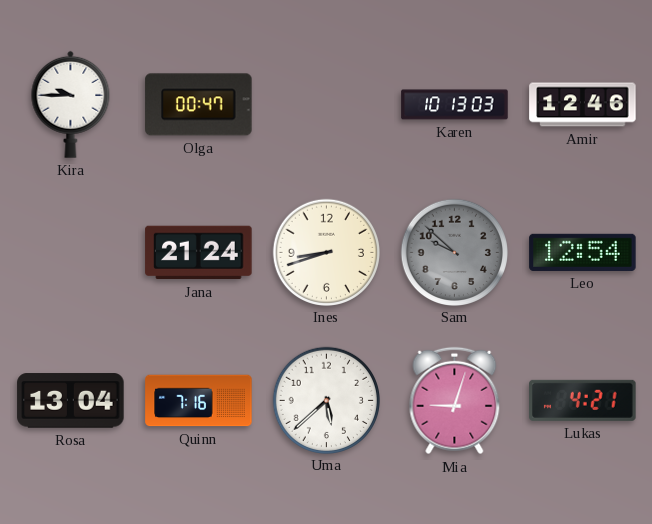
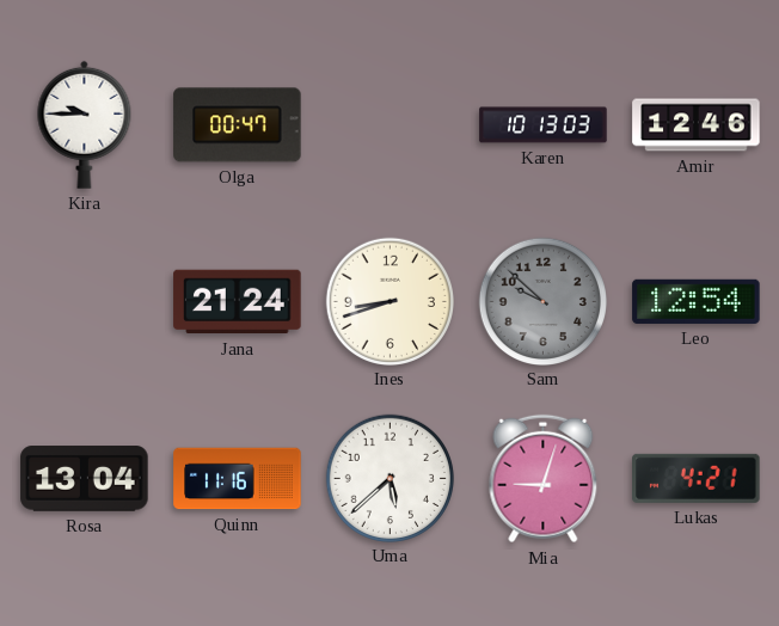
Quinn: 7:16 -> 11:16
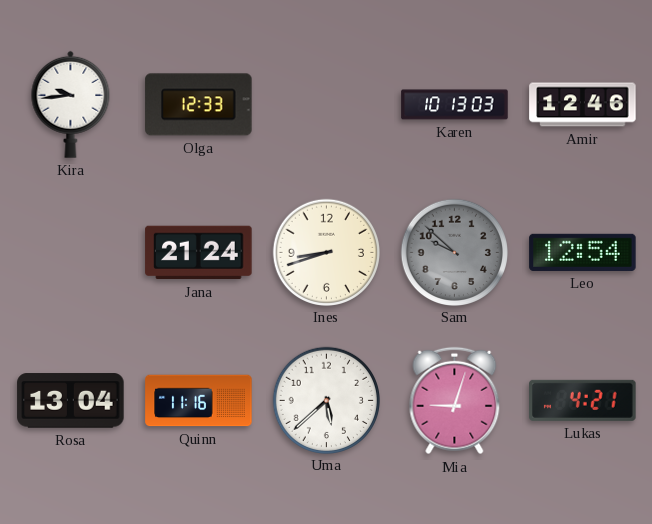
Kira: 9:45 -> 9:44
Olga: 00:47 -> 12:33
